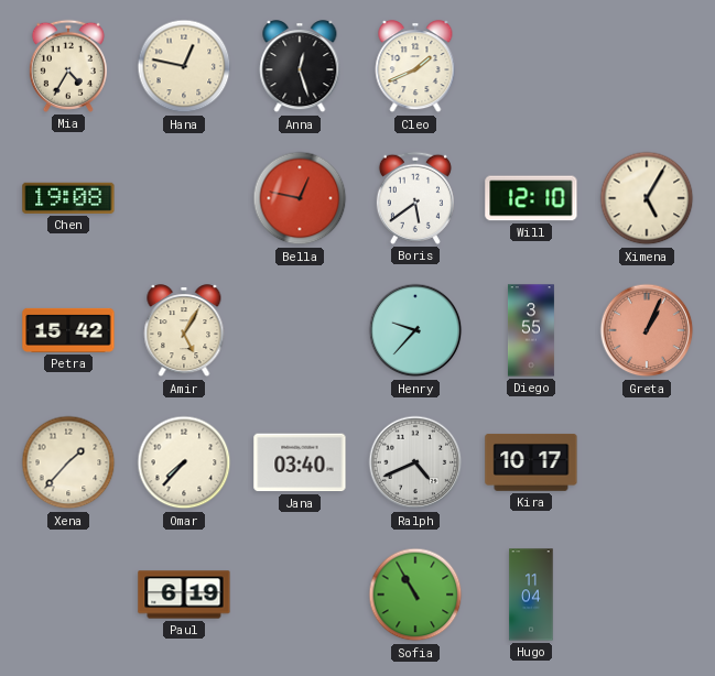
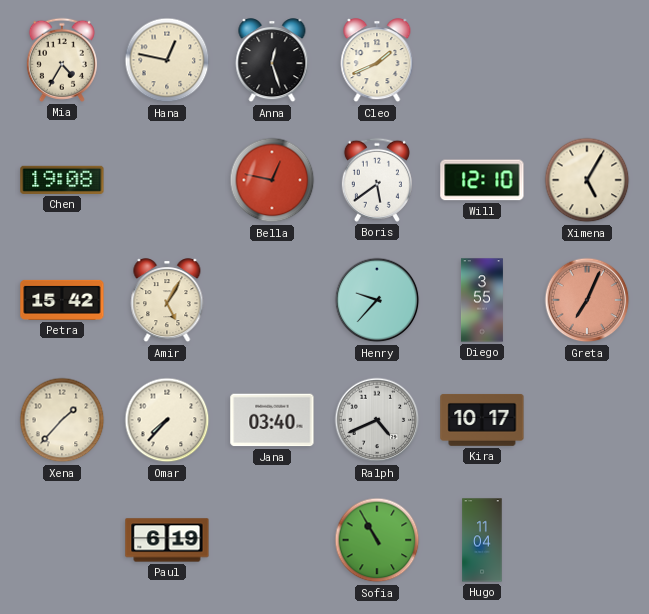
Greta: 1:04 -> 7:04
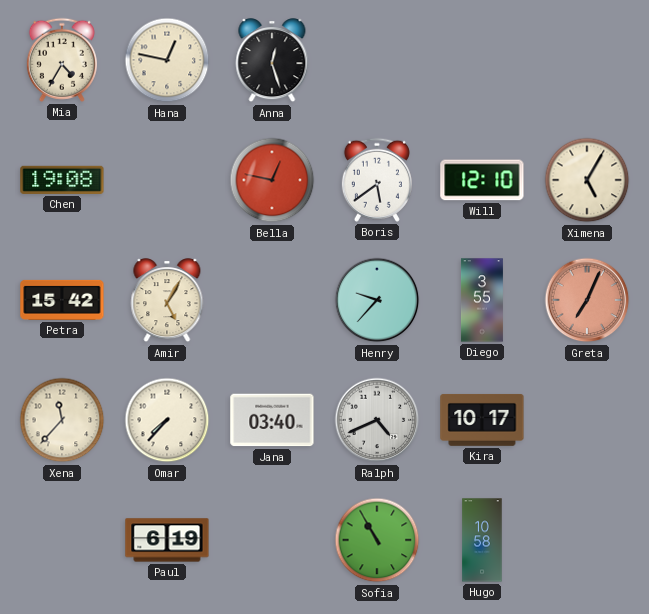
Cleo: 1:41 -> none
Xena: 1:37 -> 11:37
Hugo: 11:04 -> 10:58
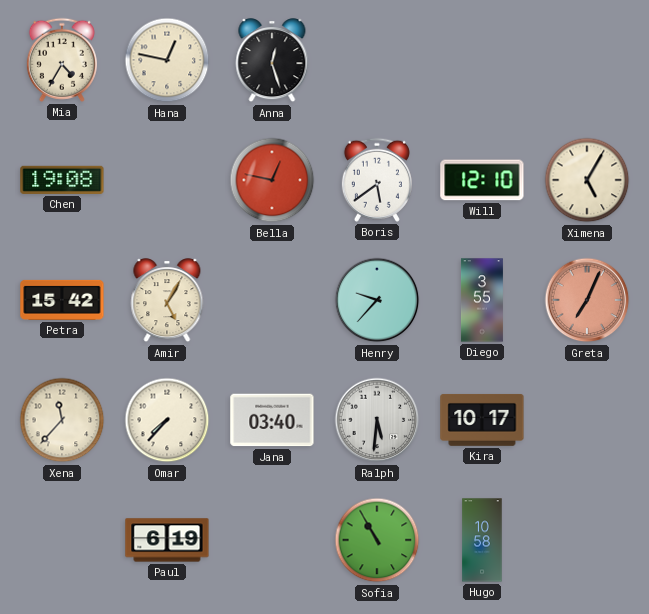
Ralph: 4:41 -> 5:31
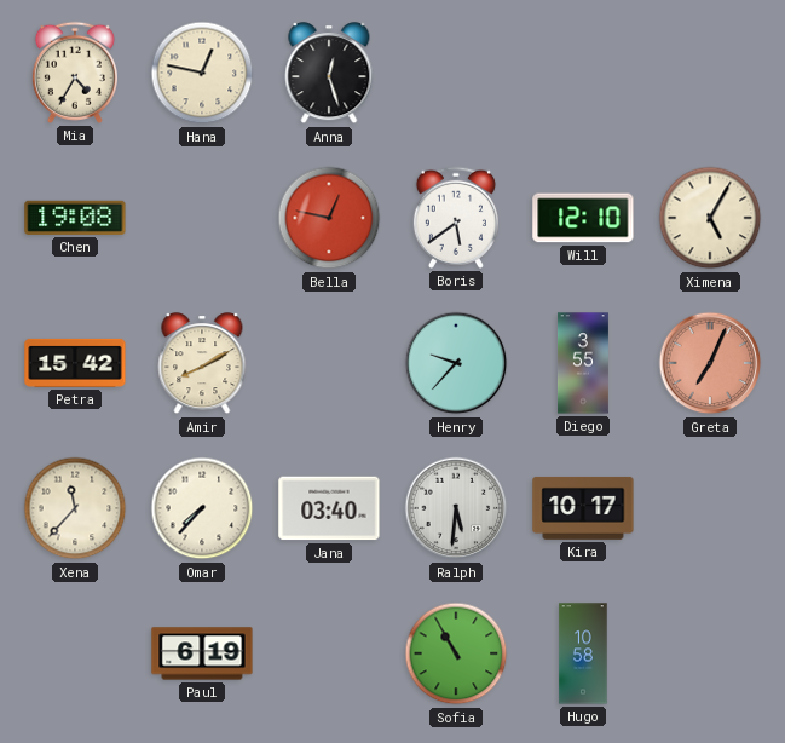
Amir: 5:05 -> 8:10
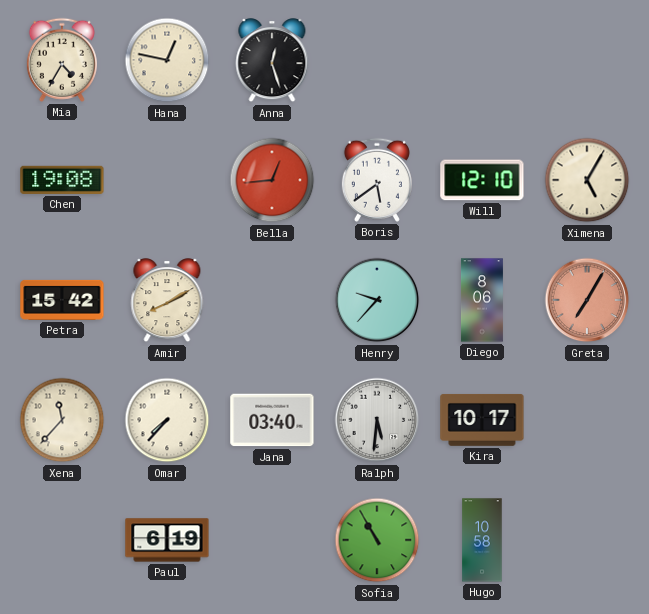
Bella: 12:47 -> 12:44
Diego: 3:55 -> 8:06
Greta: 7:04 -> 7:05
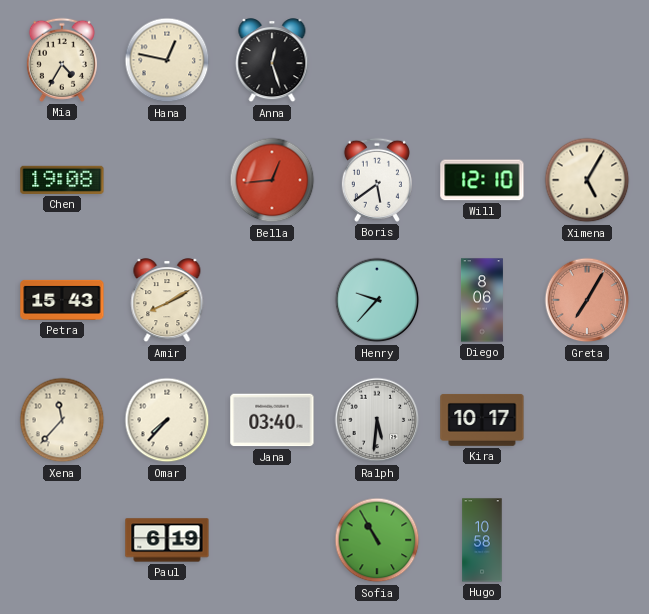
Petra: 15:42 -> 15:43
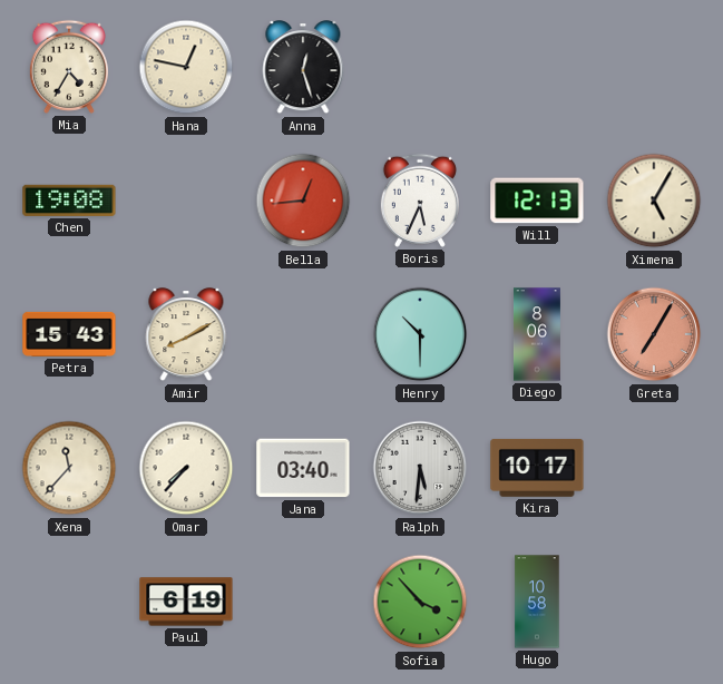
Boris: 5:39 -> 5:34
Will: 12:10 -> 12:13
Henry: 9:37 -> 10:30
Sofia: 10:55 -> 3:53
